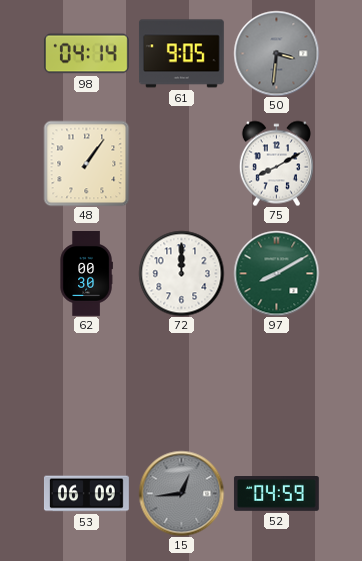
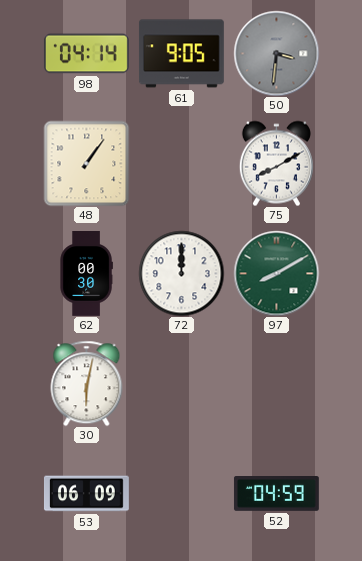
30: none -> 6:02
15: 12:44 -> none
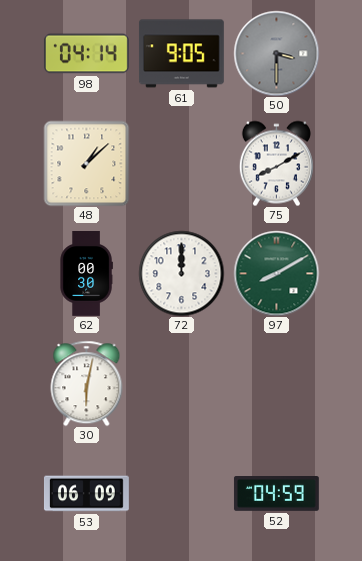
50: 3:31 -> 3:30
48: 1:06 -> 1:08
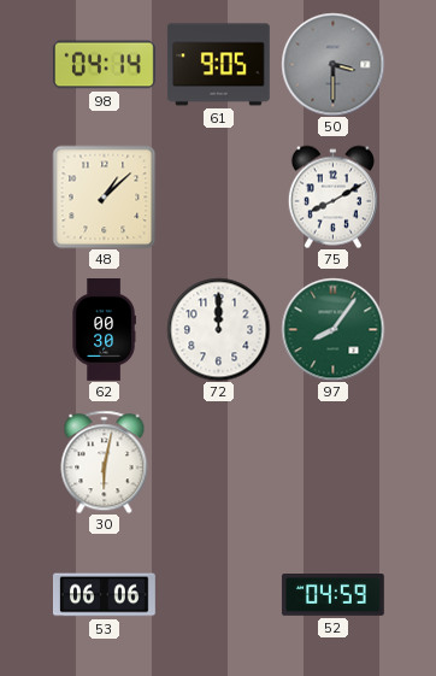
97: 8:10 -> 8:06
53: 06:09 -> 06:06
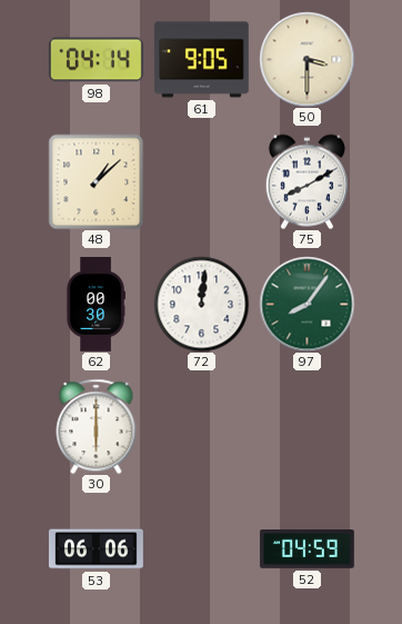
50 dial: grey -> cream
72: 12:00 -> 12:01
30: 6:02 -> 6:00
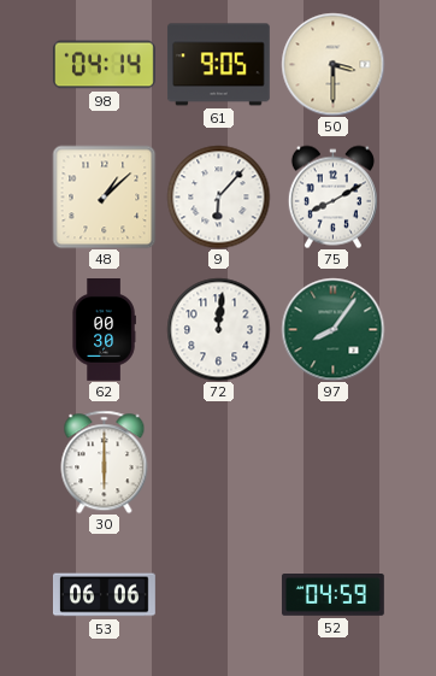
9: none -> 6:07
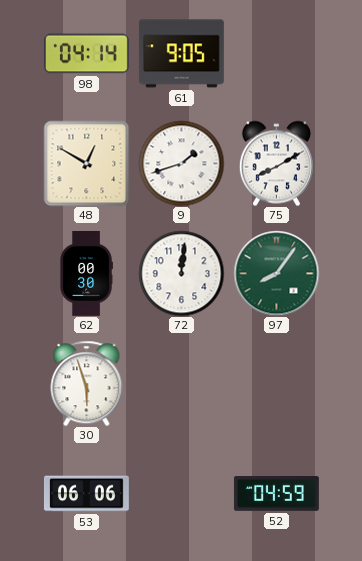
50: 3:30 -> none
48: 1:08 -> 12:50
9: 6:07 -> 1:42
30: 6:00 -> 5:57
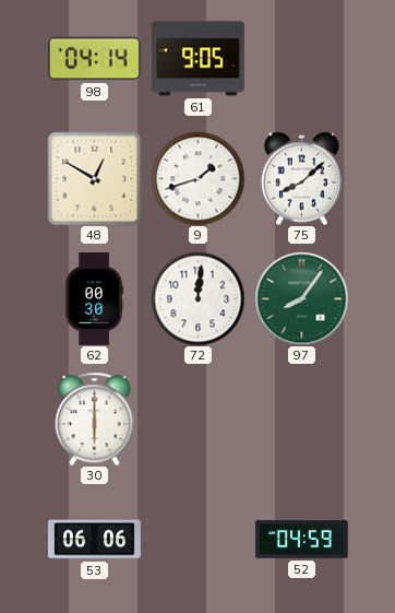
75: 8:10 -> 8:08
30: 5:57 -> 6:00
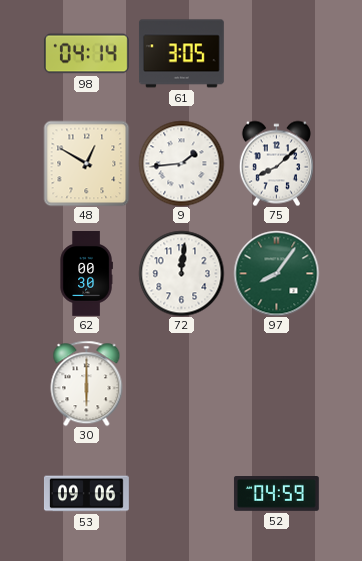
61: 9:05 -> 3:05
9: 1:42 -> 1:44
53: 06:06 -> 09:06
